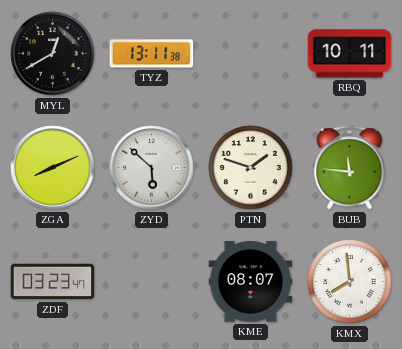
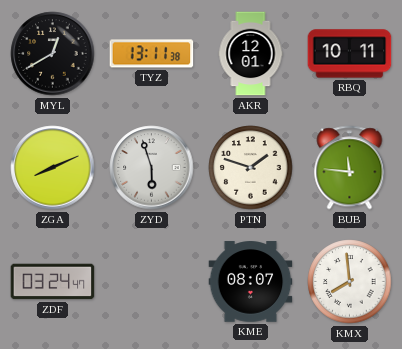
AKR: none -> 12:01
ZYD: 5:52 -> 5:57
ZDF: 03:23 -> 03:24
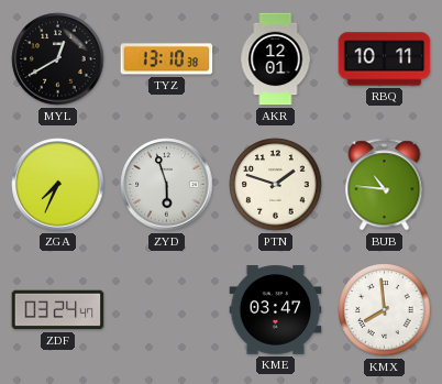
TYZ: 13:11 -> 13:10
ZGA: 8:11 -> 7:34
BUB: 11:46 -> 10:46
KME: 08:07 -> 03:47
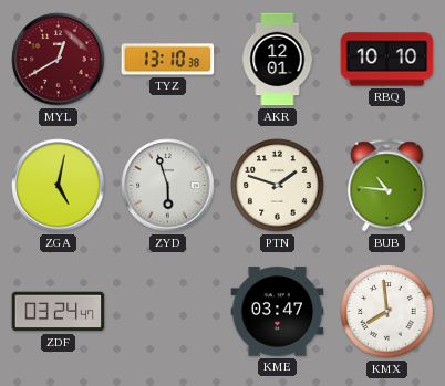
MYL dial: black -> burgundy
RBQ: 10:11 -> 10:10
ZGA: 7:34 -> 5:02
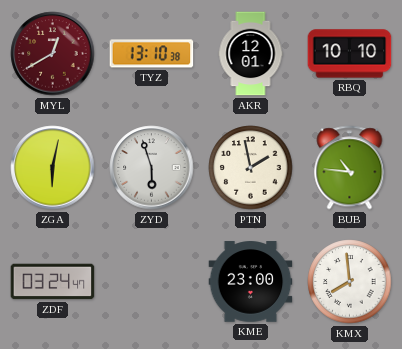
ZGA: 5:02 -> 6:02
PTN: 1:48 -> 1:58
KME: 03:47 -> 23:00
